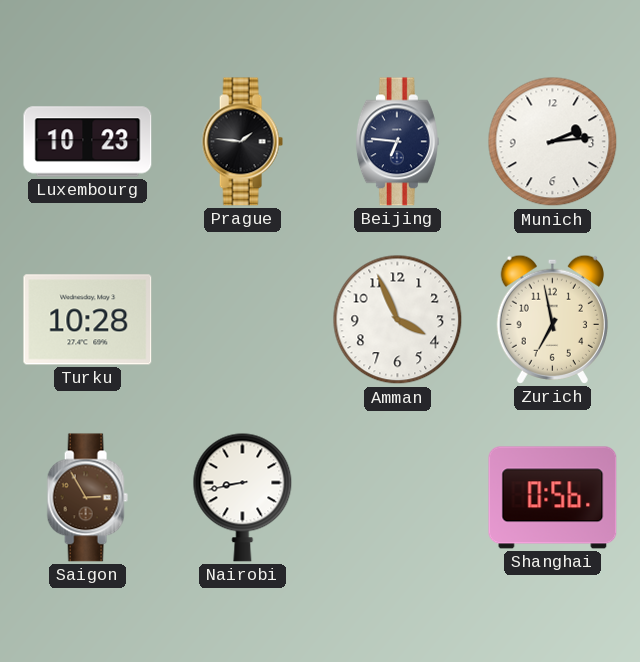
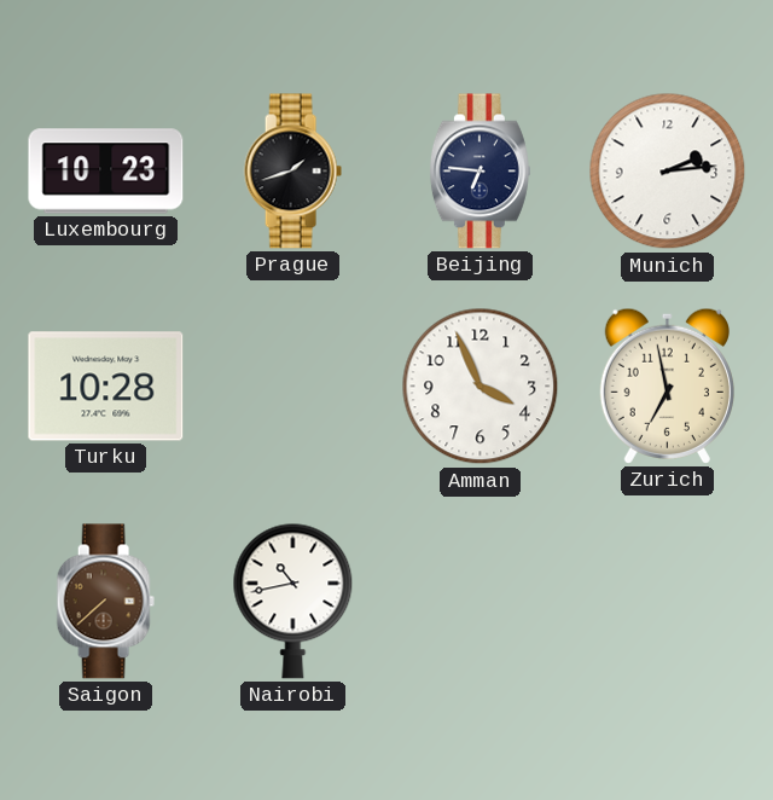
Prague: 1:46 -> 1:42
Saigon: 2:55 -> 7:38
Nairobi: 8:43 -> 10:43
Shanghai: 0:56 -> none
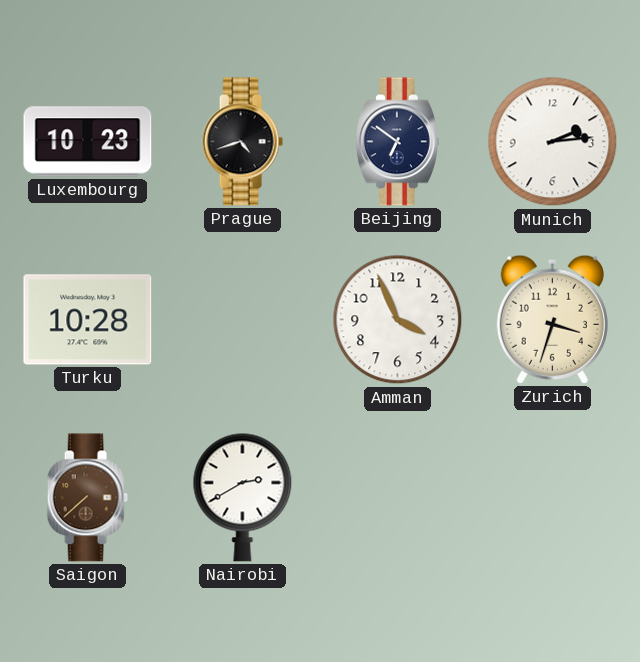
Prague: 1:42 -> 4:42
Beijing: 6:46 -> 6:51
Zurich: 6:58 -> 3:33
Nairobi: 10:43 -> 2:40
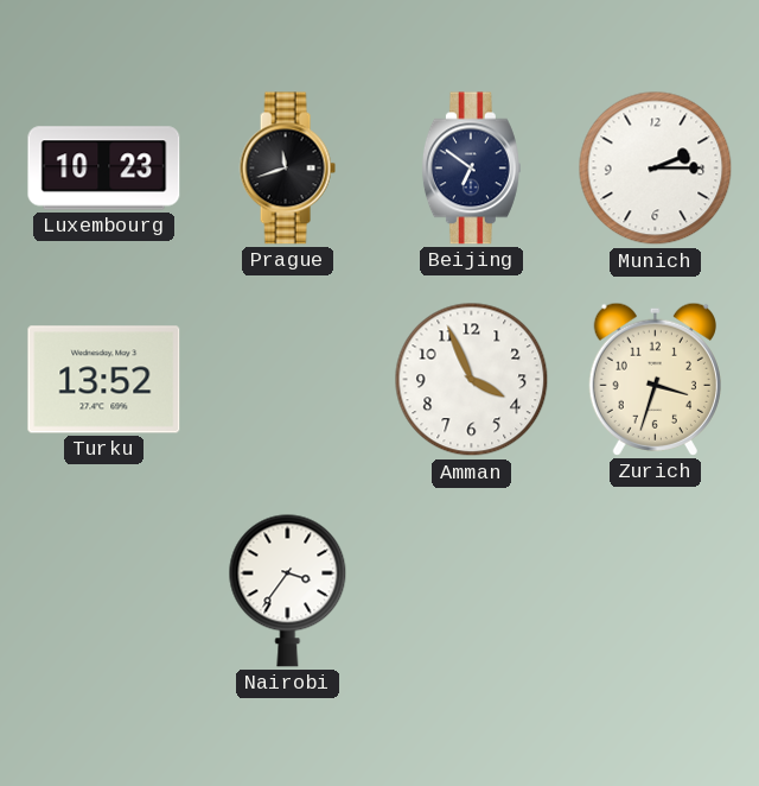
Prague: 4:42 -> 11:42
Munich: 2:14 -> 2:15
Turku: 10:28 -> 13:52
Saigon: 7:38 -> none
Nairobi: 2:40 -> 3:36
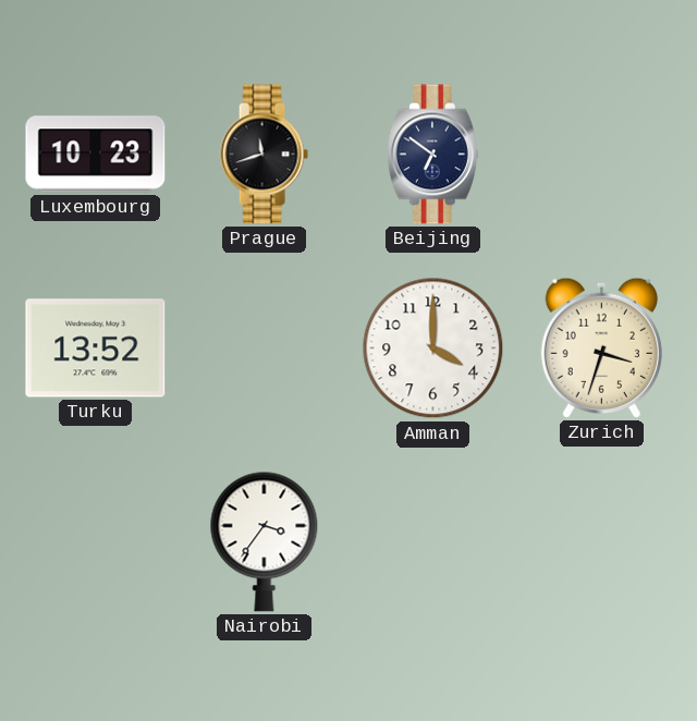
Munich: 2:15 -> none
Amman: 3:56 -> 4:00
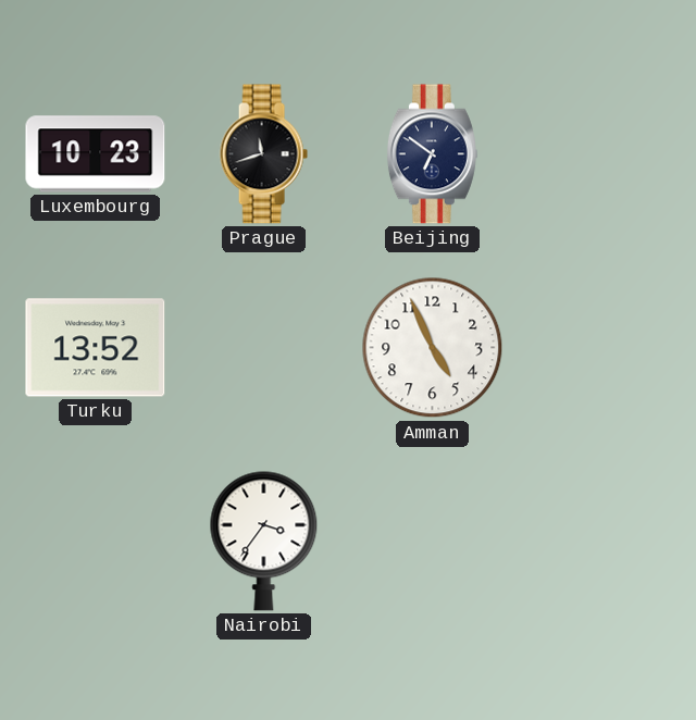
Amman: 4:00 -> 4:56
Zurich: 3:33 -> none
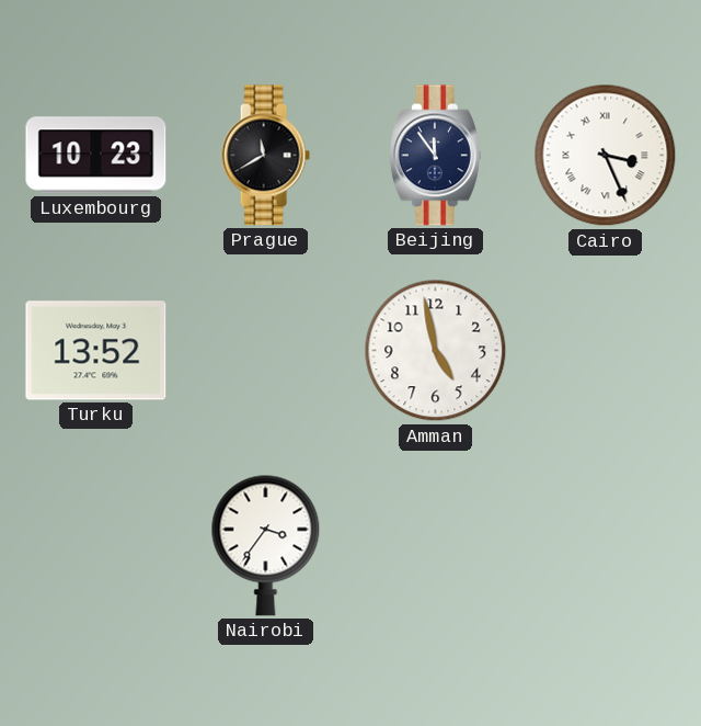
Prague: 11:42 -> 11:40
Beijing: 6:51 -> 11:54
Cairo: none -> 3:26
Amman: 4:56 -> 4:58
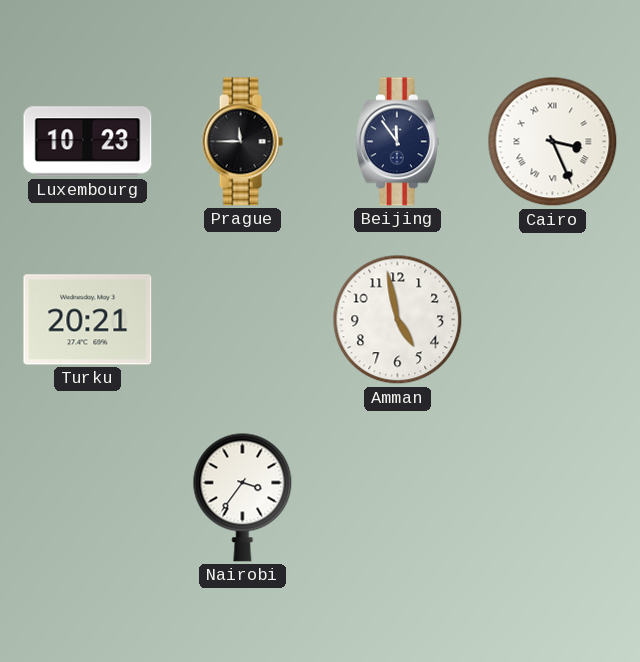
Prague: 11:40 -> 11:45
Turku: 13:52 -> 20:21
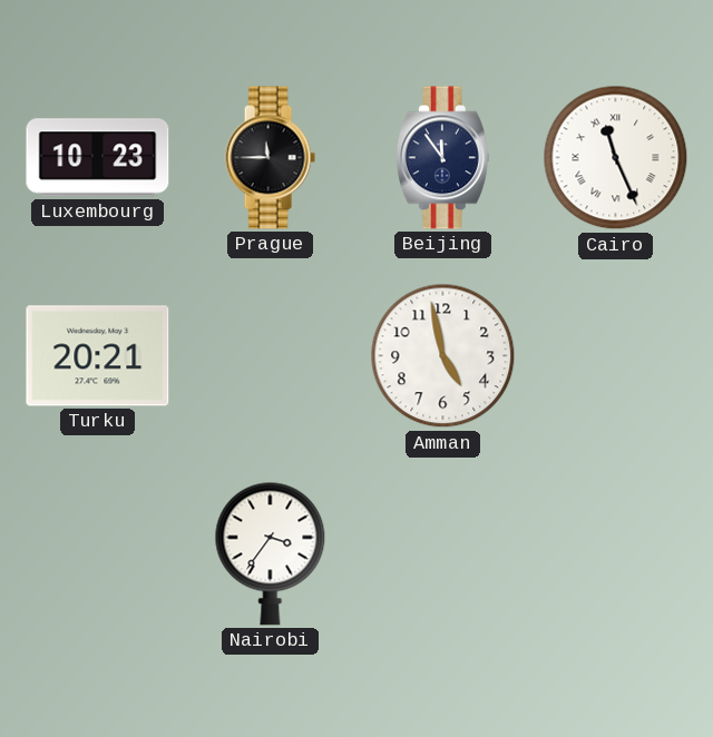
Cairo: 3:26 -> 11:26
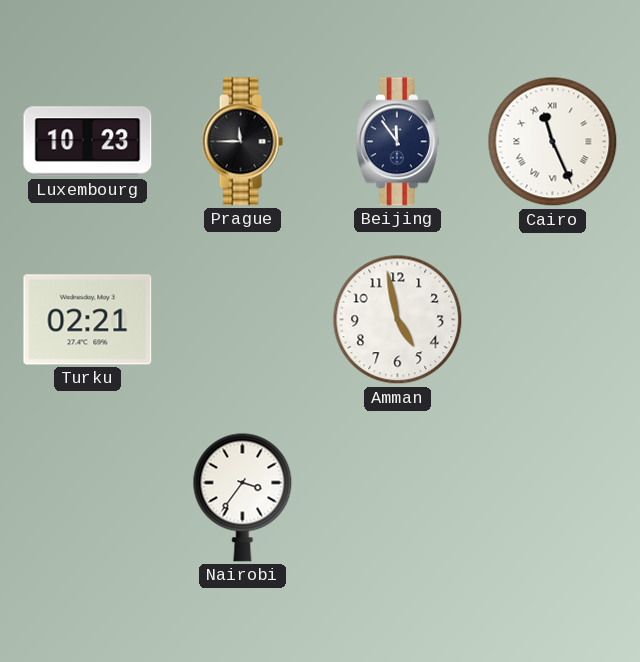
Turku: 20:21 -> 02:21
